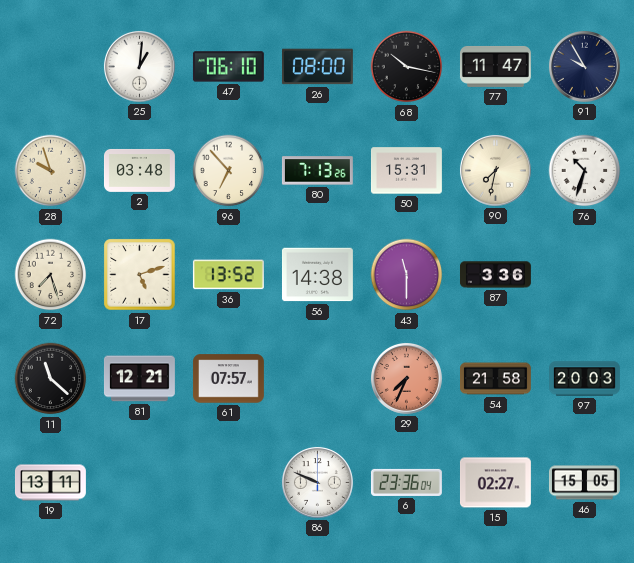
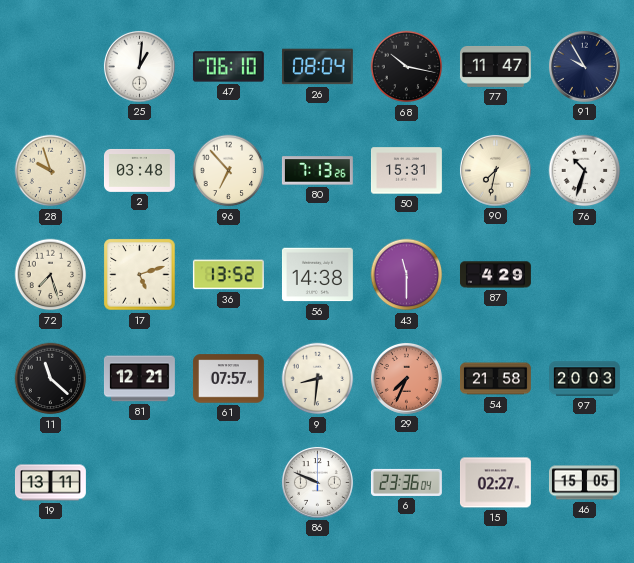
26: 08:00 -> 08:04
87: 3:36 -> 4:29
9: none -> 8:31
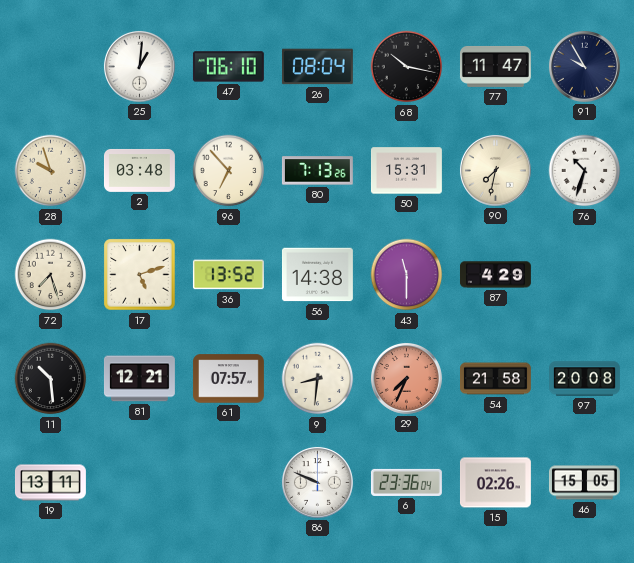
11: 11:22 -> 10:29
97: 20:03 -> 20:08
15: 02:27 -> 02:26
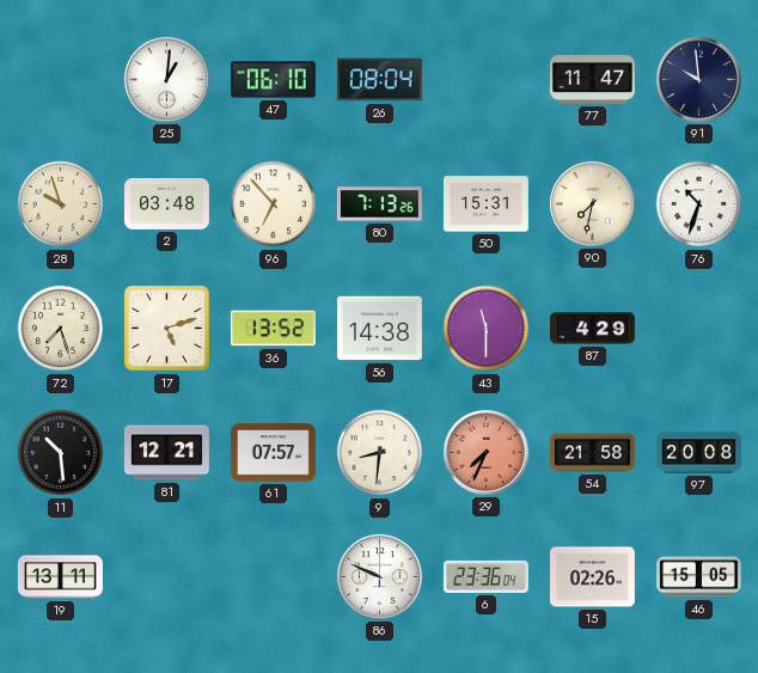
68: 10:17 -> none
91: 9:55 -> 9:59
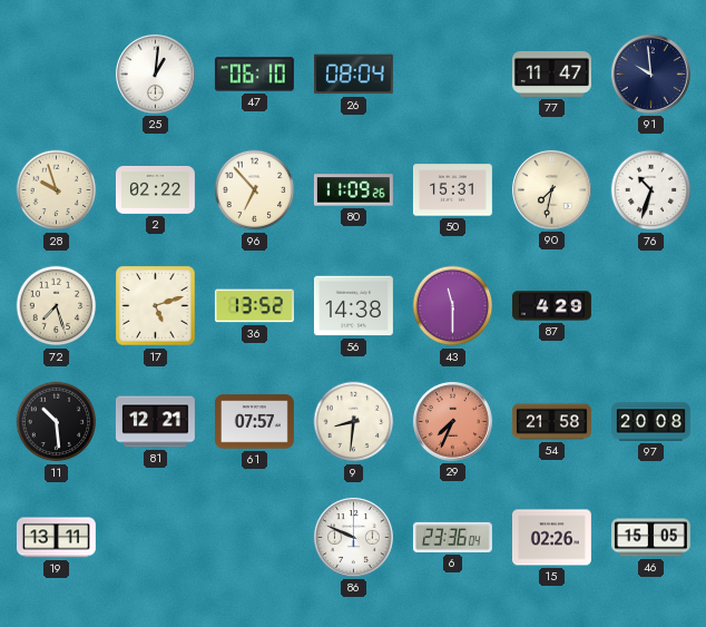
2: 03:48 -> 02:22
80: 7:13 -> 11:09
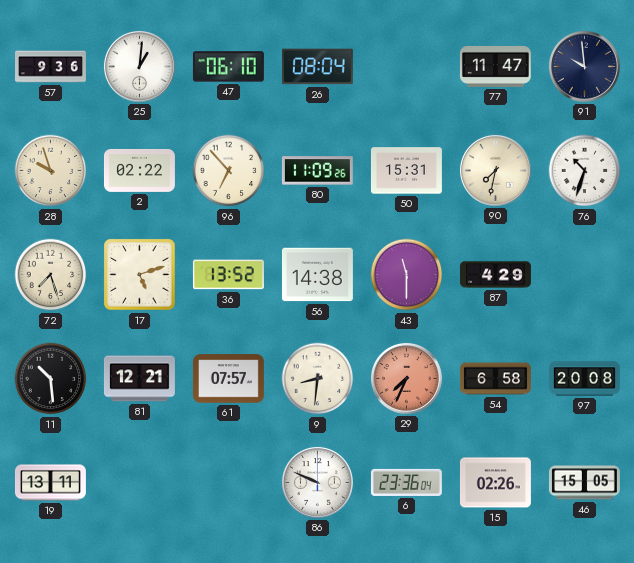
57: none -> 9:36
54: 21:58 -> 6:58
